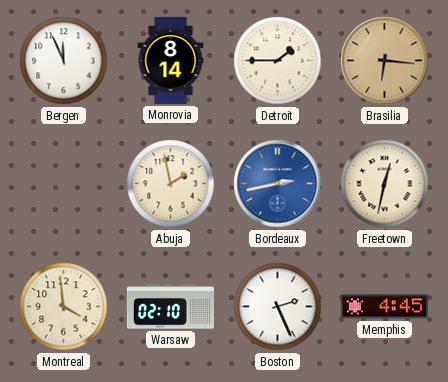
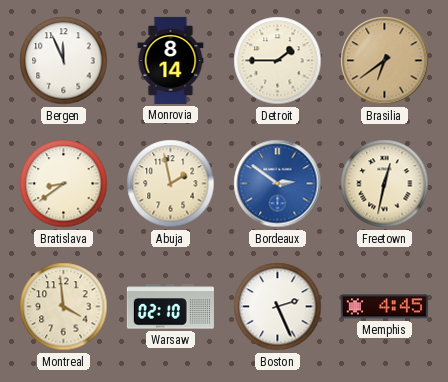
Brasilia: 6:16 -> 6:39
Bratislava: none -> 8:39
Bordeaux: 2:43 -> 2:51
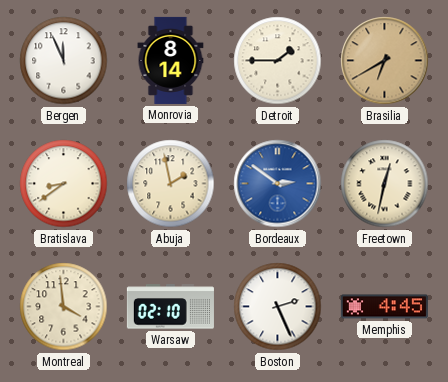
Brasilia: 6:39 -> 6:40
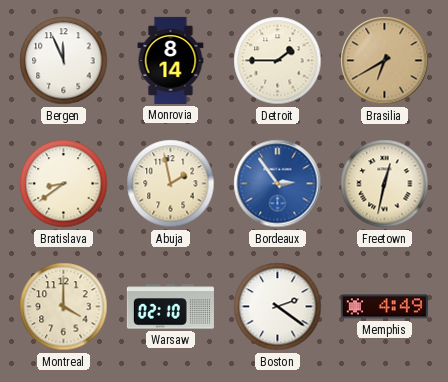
Bordeaux: 2:51 -> 2:54
Montreal: 3:59 -> 4:00
Boston: 2:26 -> 2:21
Memphis: 4:45 -> 4:49
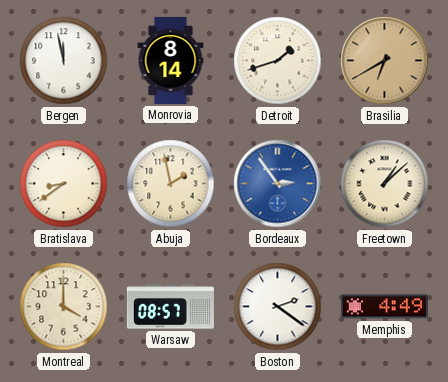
Bergen: 11:56 -> 11:58
Detroit: 1:45 -> 1:42
Freetown: 12:32 -> 1:08
Warsaw: 02:10 -> 08:57
